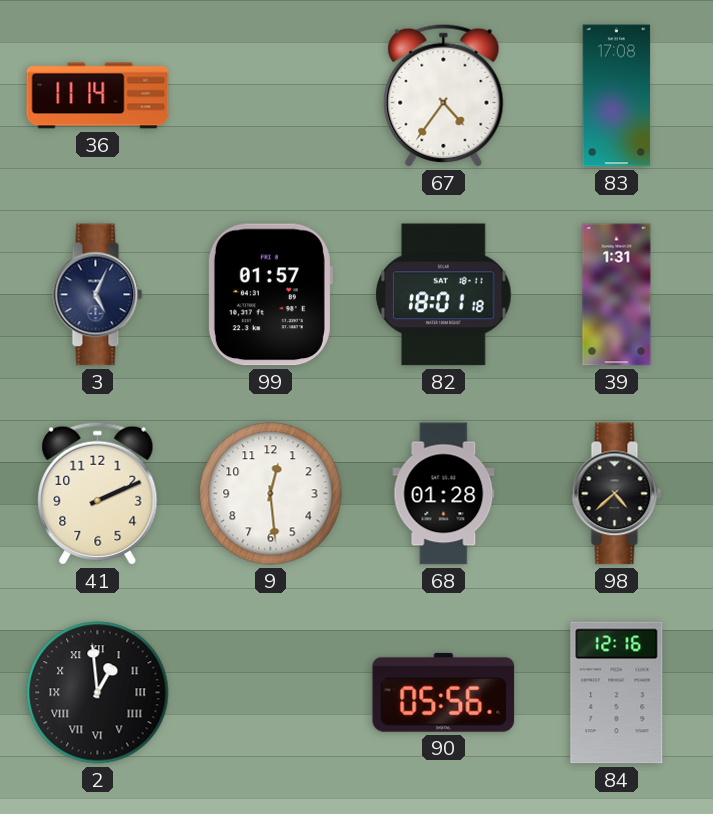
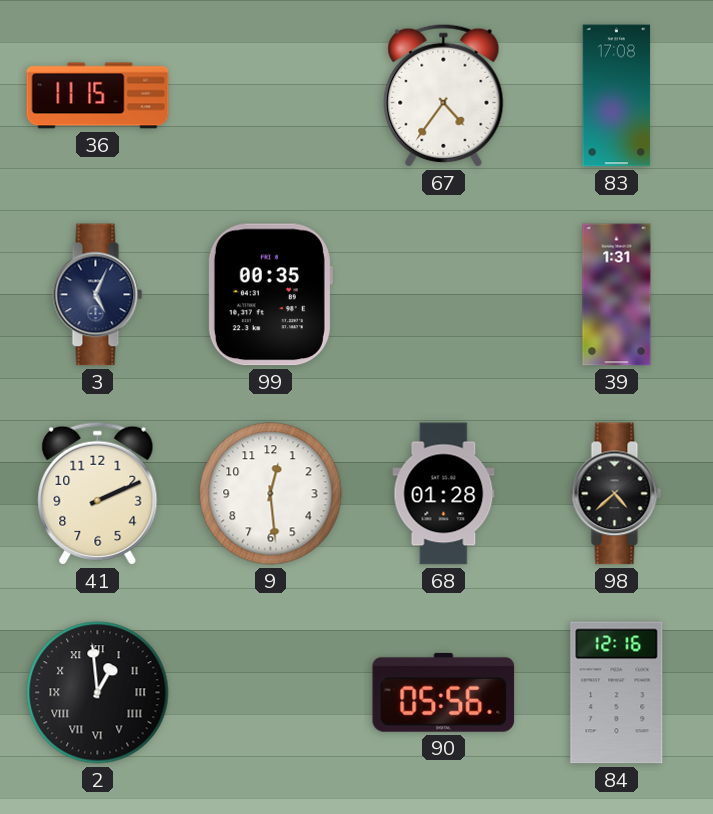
36: 11:14 -> 11:15
99: 01:57 -> 00:35
82: 18:01 -> none
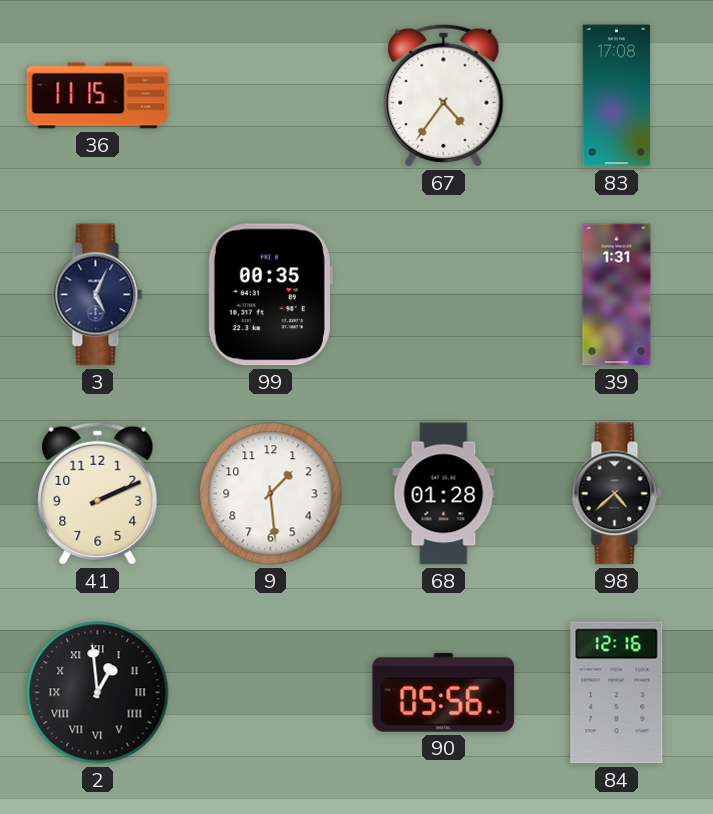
9: 12:29 -> 1:29
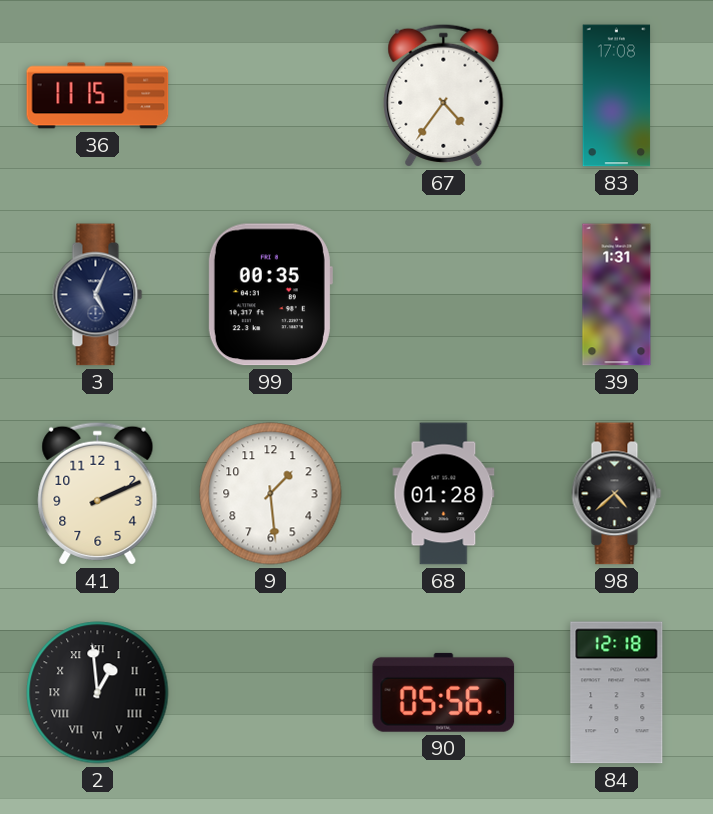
84: 12:16 -> 12:18
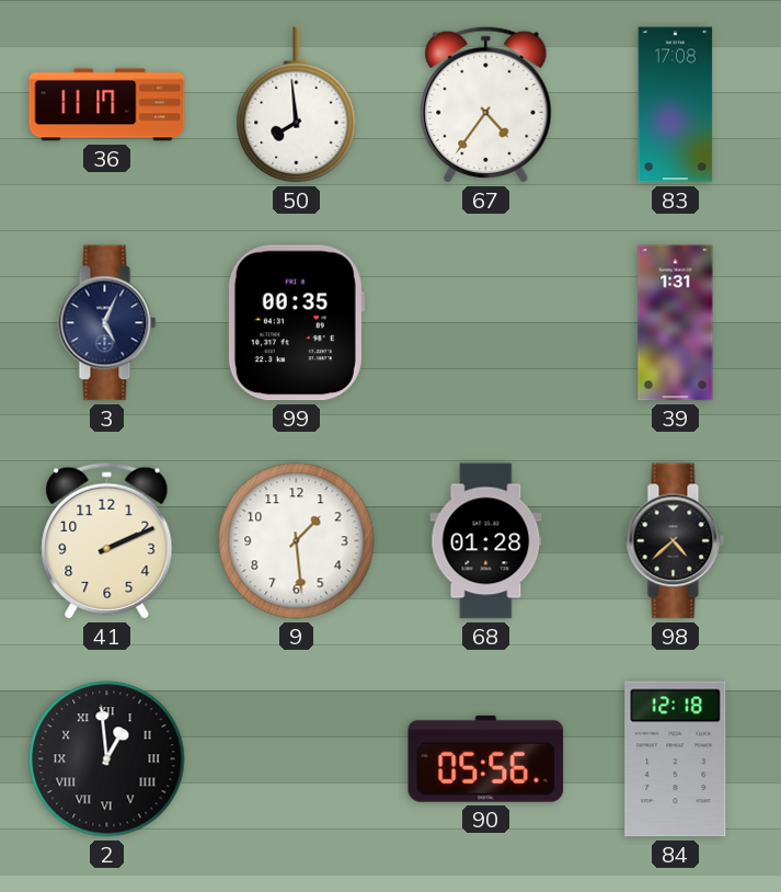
36: 11:15 -> 11:17
50: none -> 7:59
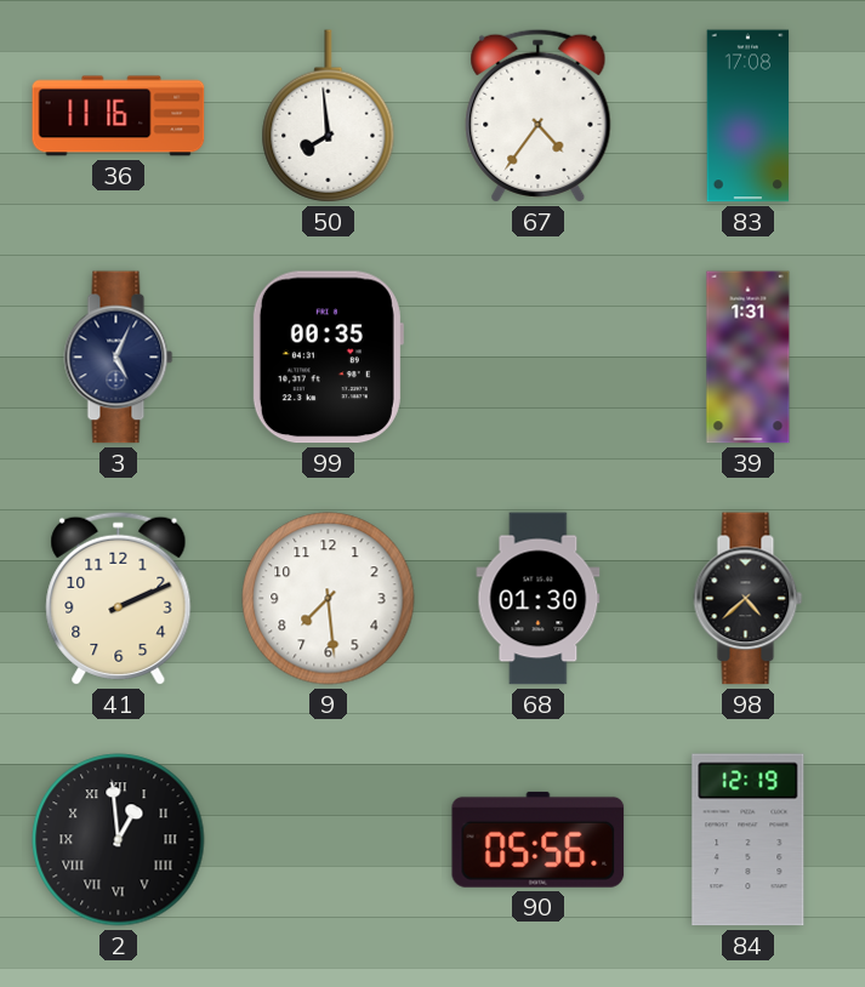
36: 11:17 -> 11:16
9: 1:29 -> 7:29
68: 01:28 -> 01:30
84: 12:18 -> 12:19
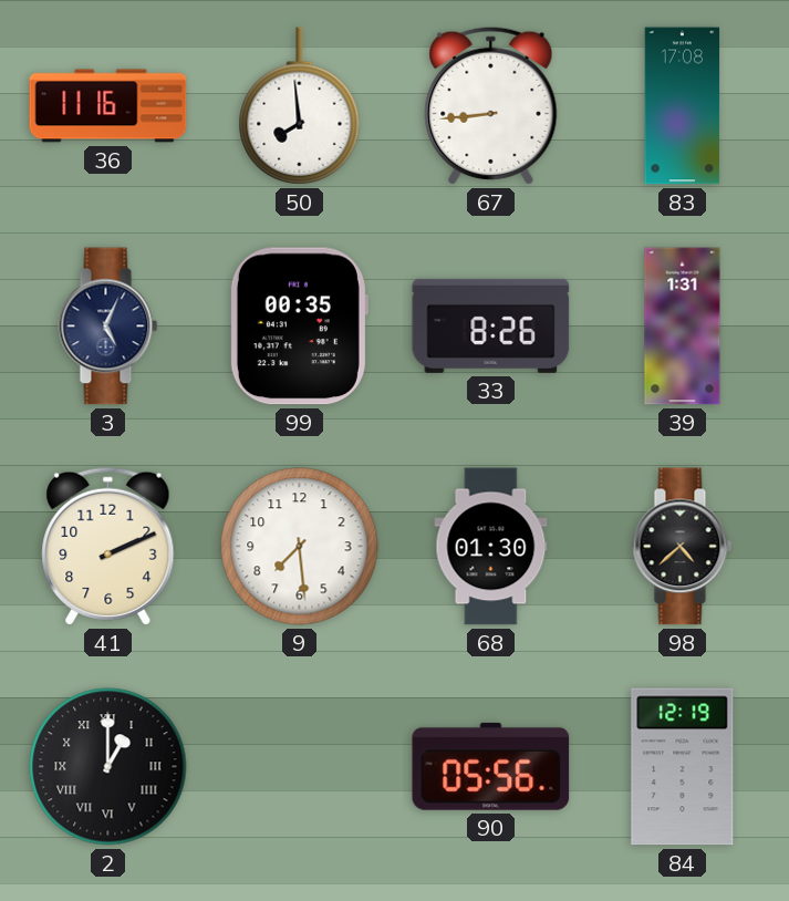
67: 4:36 -> 8:44
33: none -> 8:26
2: 12:59 -> 1:00
